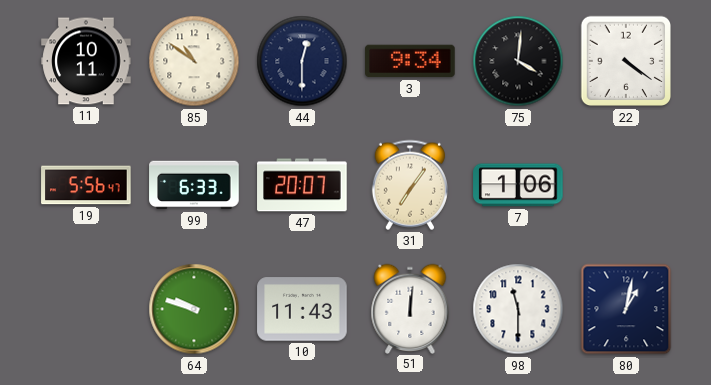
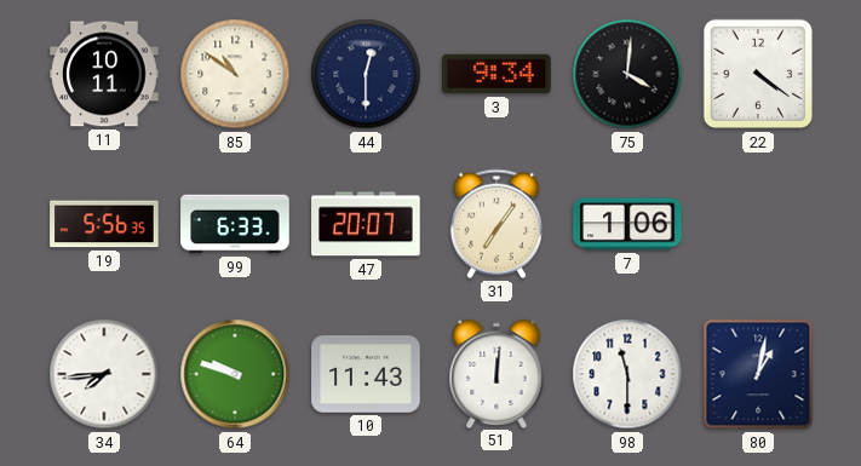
19: 5:56:47 -> 5:56:35
34: none -> 7:44
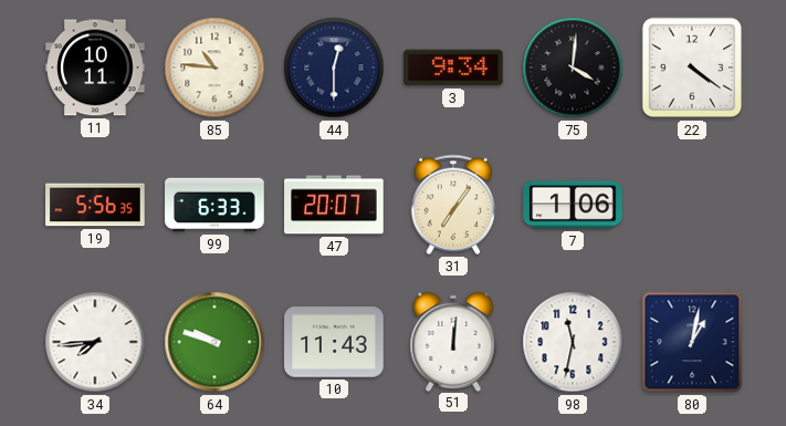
85: 10:51 -> 10:46
98: 11:30 -> 11:32
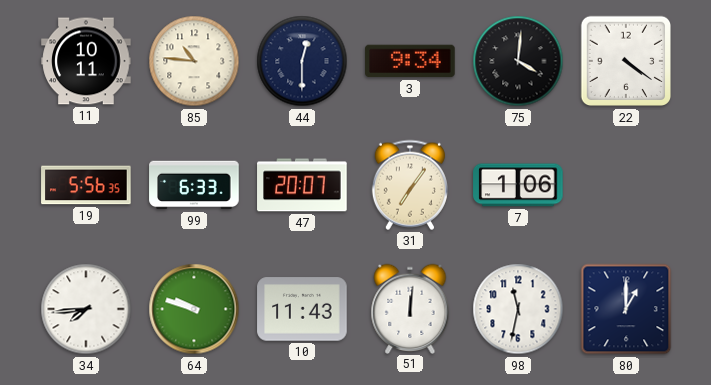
80: 1:02 -> 1:00
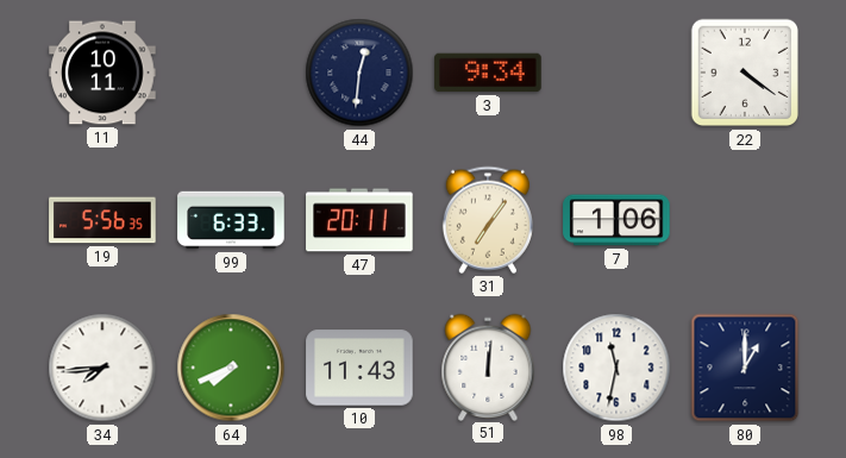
85: 10:46 -> none
44: 12:30 -> 12:31
75: 4:01 -> none
47: 20:07 -> 20:11
64: 9:48 -> 7:41
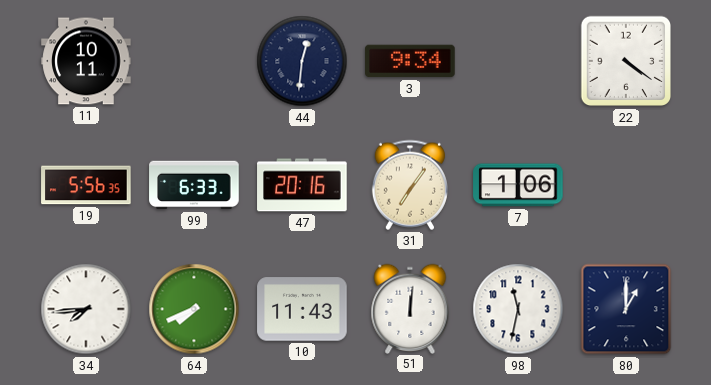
47: 20:11 -> 20:16
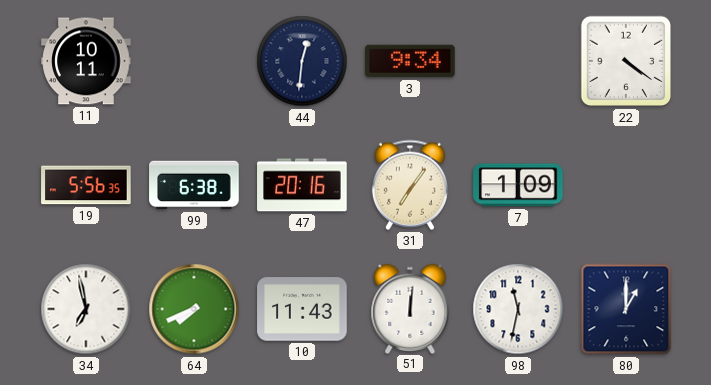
99: 6:33 -> 6:38
7: 1:06 -> 1:09
34: 7:44 -> 6:58
